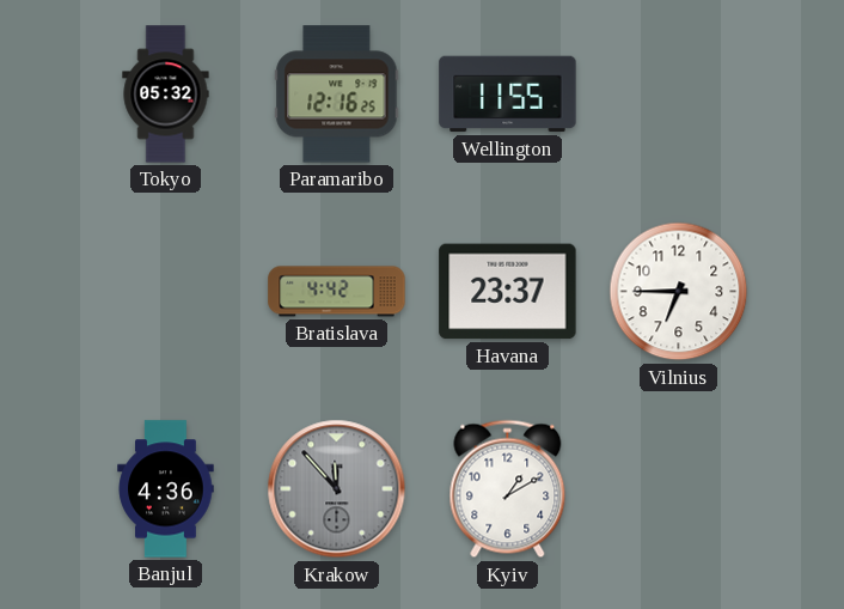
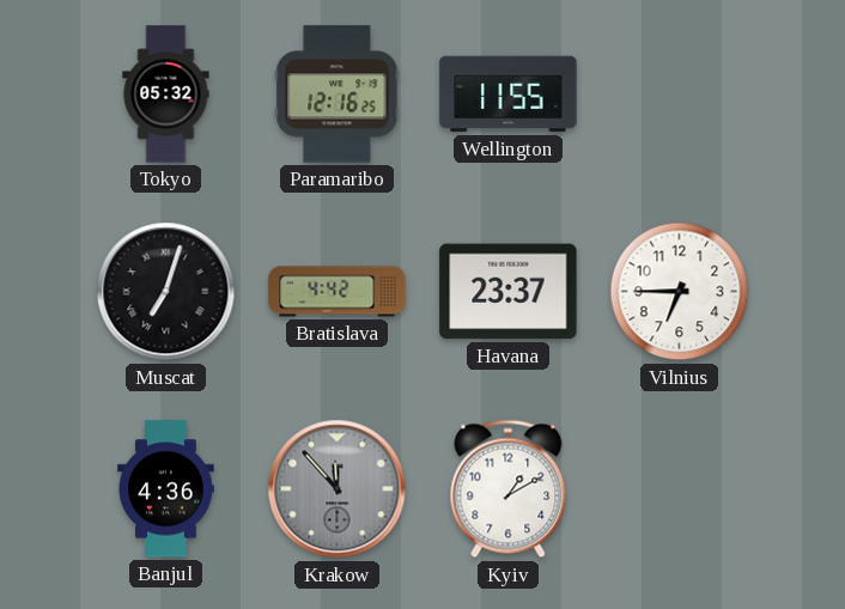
Muscat: none -> 7:03
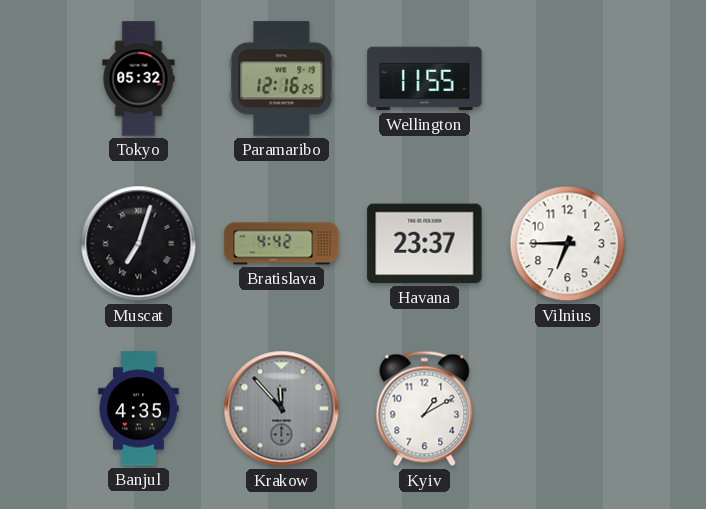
Banjul: 4:36 -> 4:35
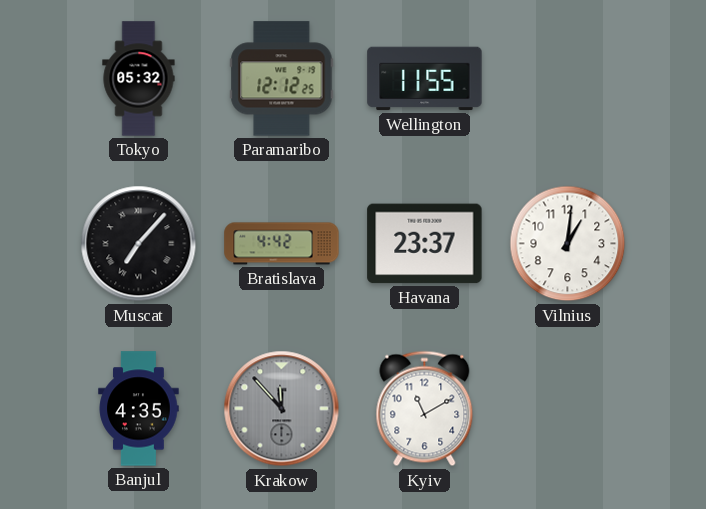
Paramaribo: 12:16 -> 12:12
Muscat: 7:03 -> 7:07
Vilnius: 6:45 -> 1:01
Kyiv: 1:10 -> 11:10
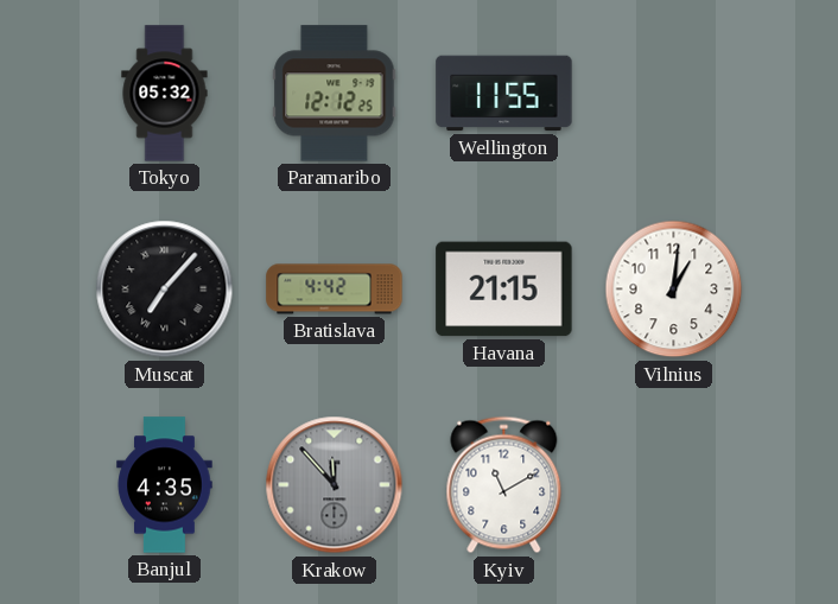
Havana: 23:37 -> 21:15
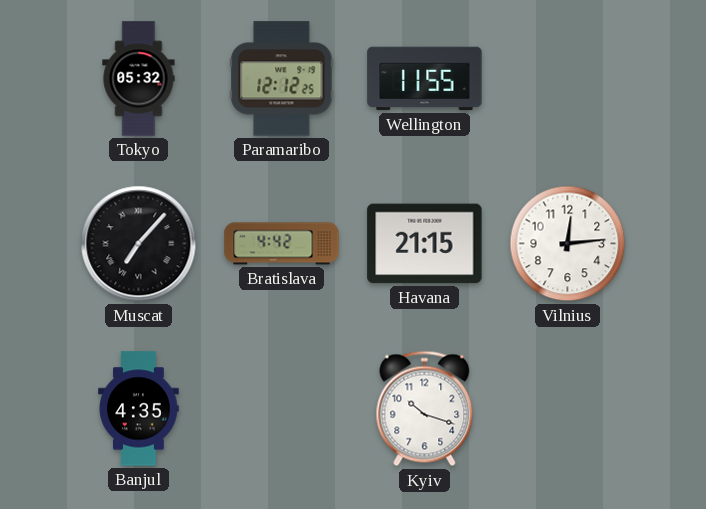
Vilnius: 1:01 -> 12:14
Krakow: 11:53 -> none
Kyiv: 11:10 -> 10:18
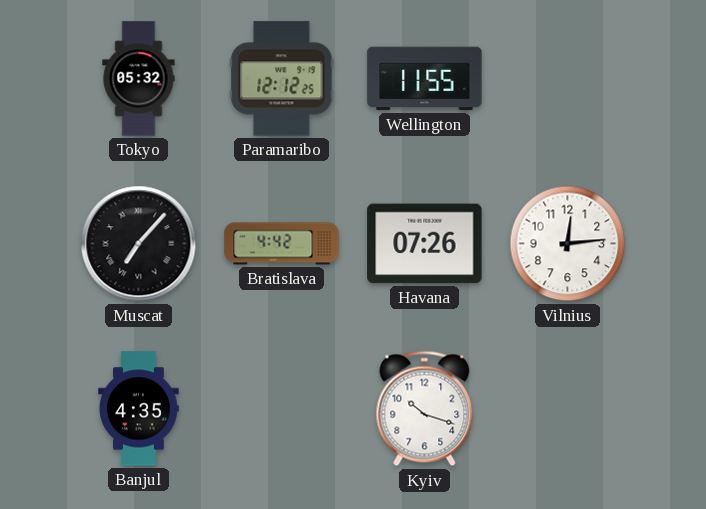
Havana: 21:15 -> 07:26
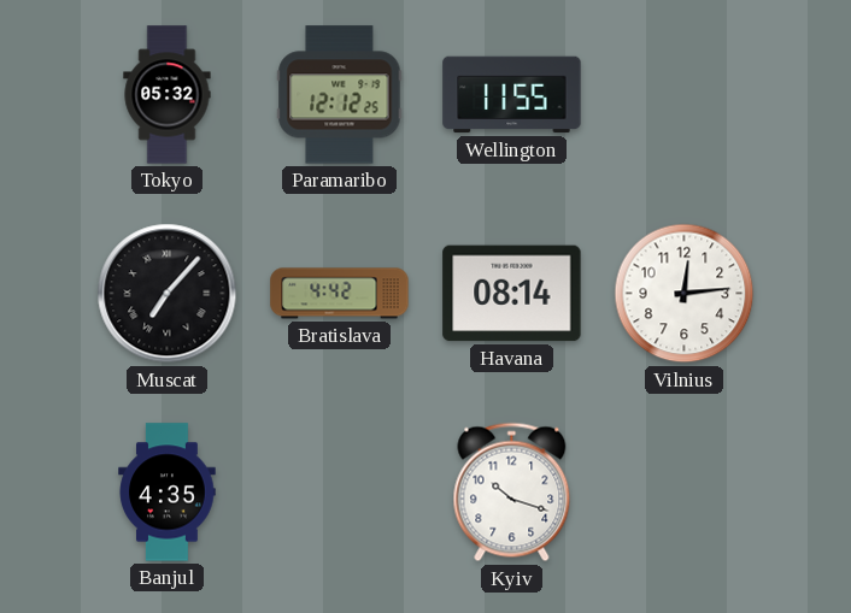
Havana: 07:26 -> 08:14
